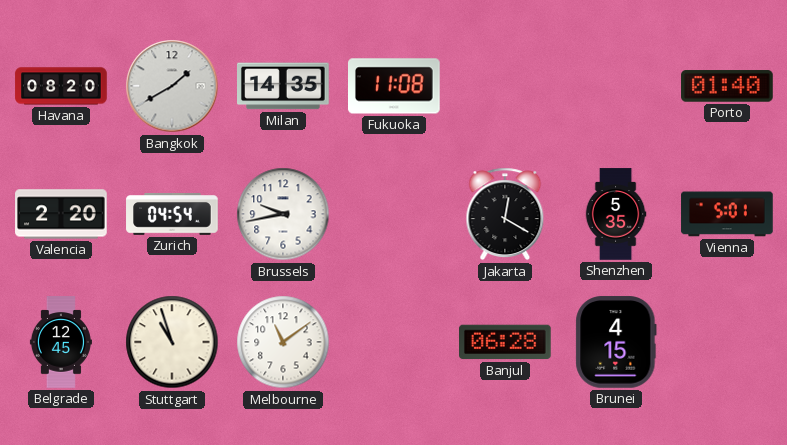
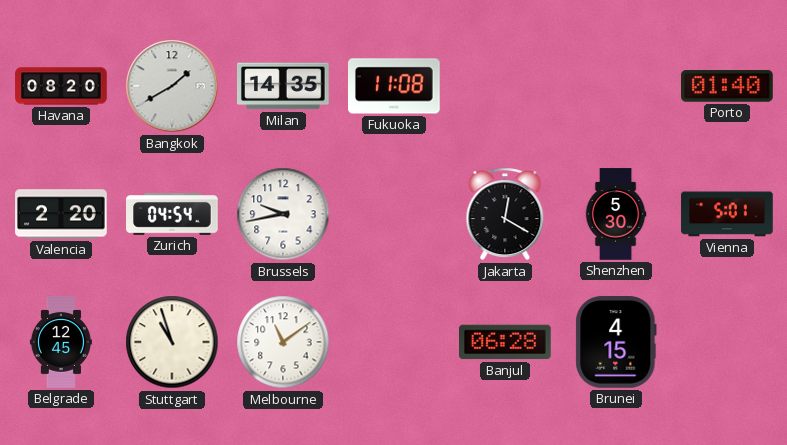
Shenzhen: 5:35 -> 5:30
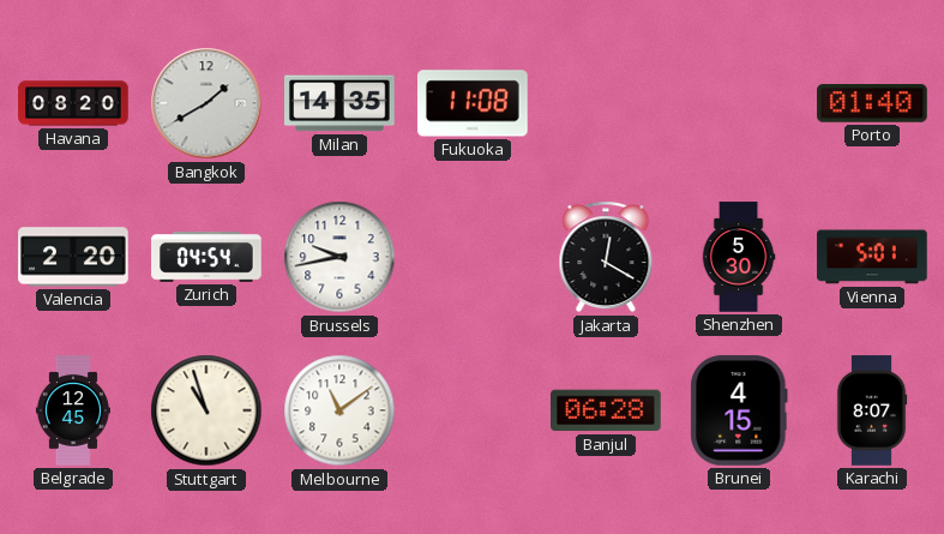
Karachi: none -> 8:07
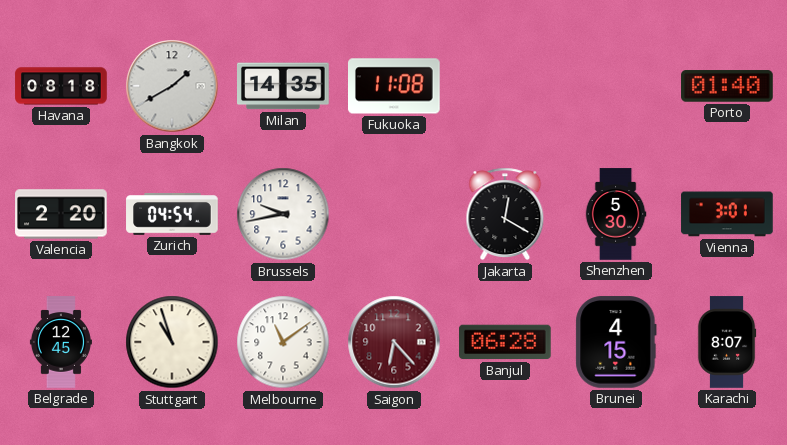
Havana: 08:20 -> 08:18
Vienna: 5:01 -> 3:01
Saigon: none -> 6:23
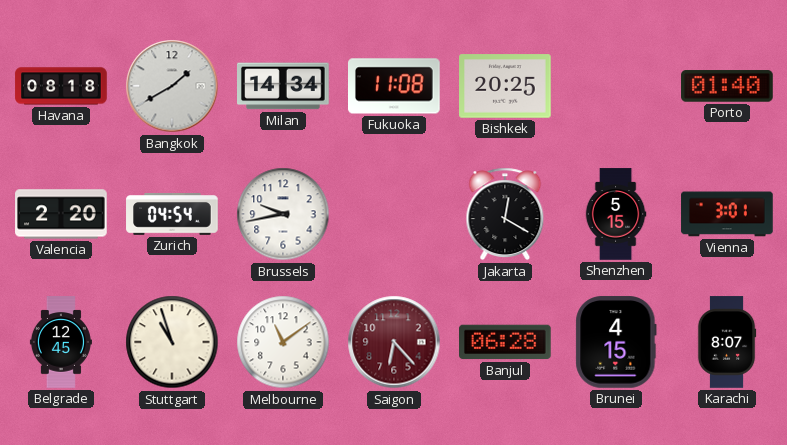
Milan: 14:35 -> 14:34
Bishkek: none -> 20:25
Shenzhen: 5:30 -> 5:15
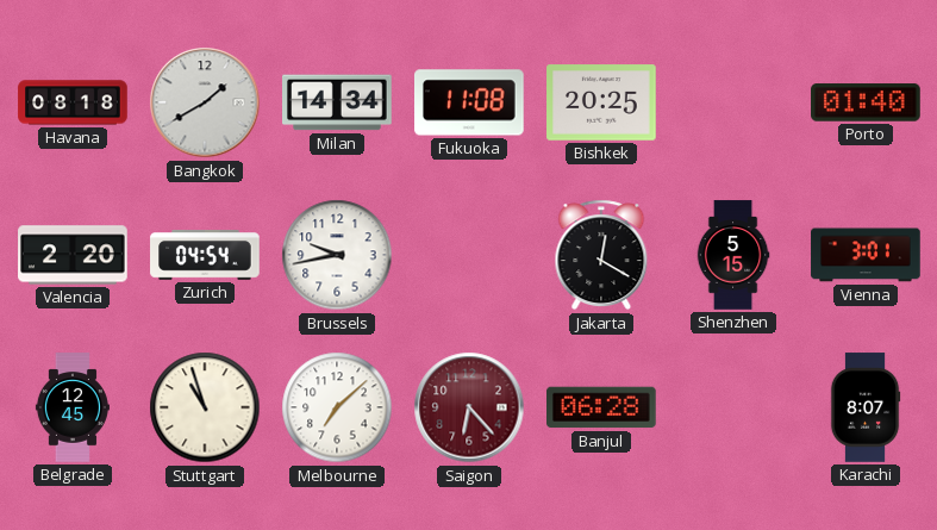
Melbourne: 11:09 -> 7:08
Brunei: 4:15 -> none
